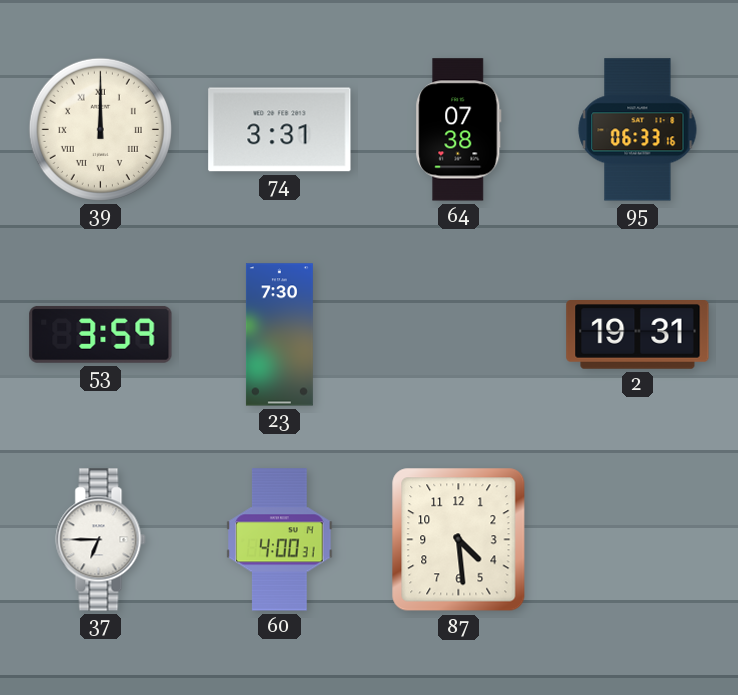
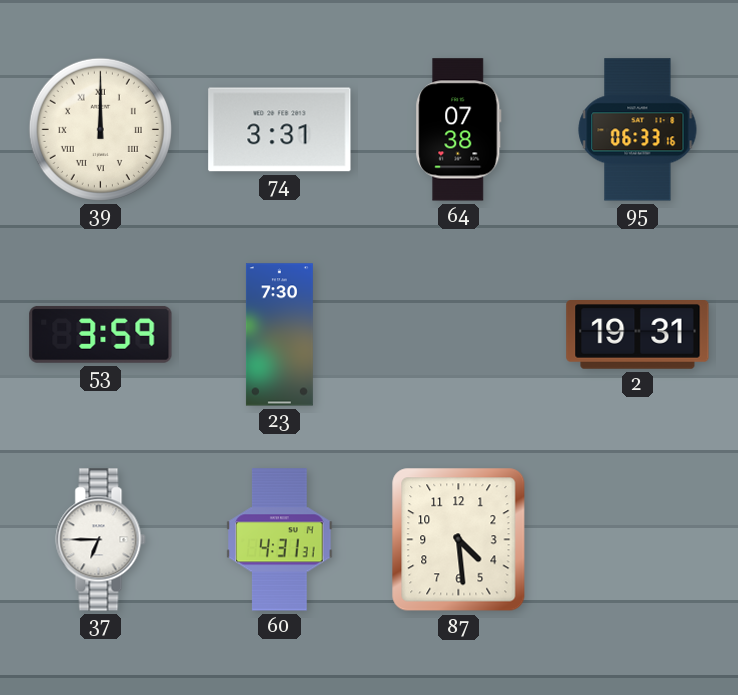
60: 4:00 -> 4:31
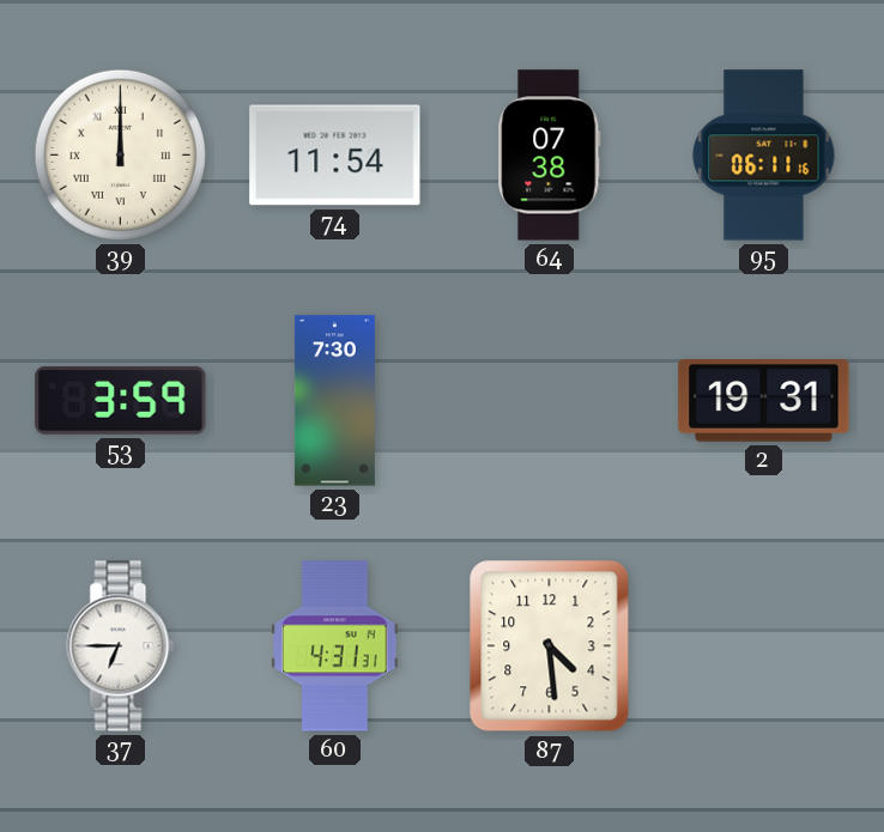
74: 3:31 -> 11:54
95: 06:33 -> 06:11
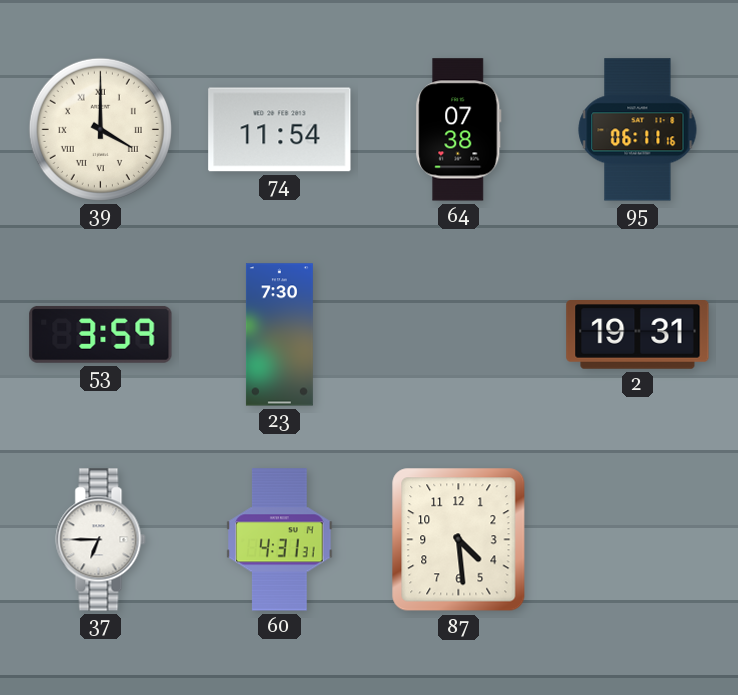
39: 12:00 -> 4:00
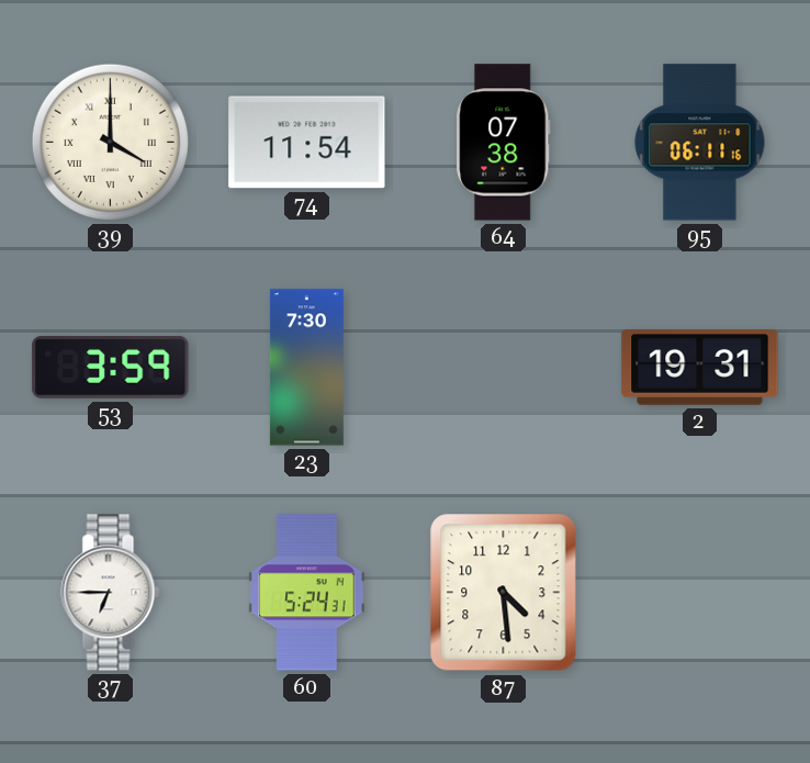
60: 4:31 -> 5:24
